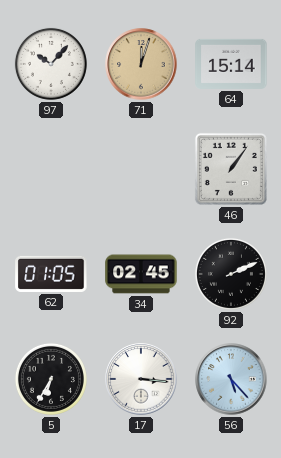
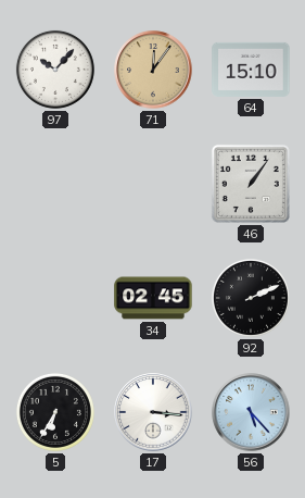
71: 12:03 -> 12:06
64: 15:14 -> 15:10
62: 01:05 -> none
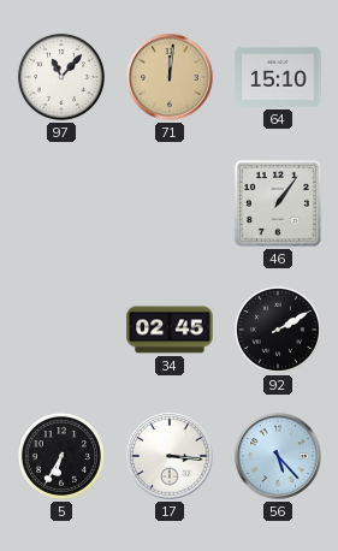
97: 10:07 -> 11:07
71: 12:06 -> 12:01
92: 2:11 -> 2:10
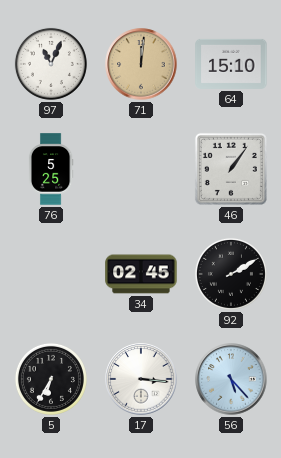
97: 11:07 -> 11:04
76: none -> 5:25
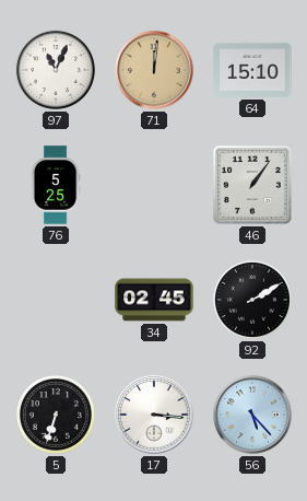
5: 6:35 -> 6:33
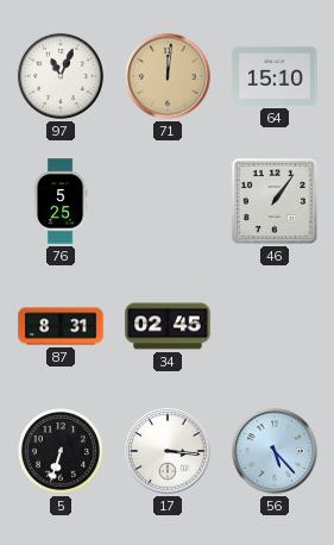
87: none -> 8:31
92: 2:10 -> none
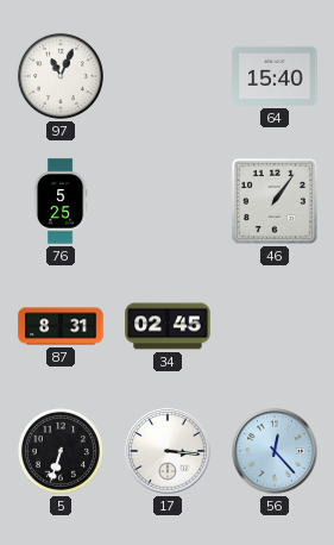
71: 12:01 -> none
64: 15:10 -> 15:40
56: 5:23 -> 12:23
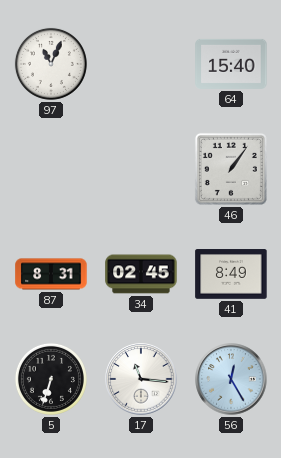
76: 5:25 -> none
41: none -> 8:49
17: 3:16 -> 11:16
56: 12:23 -> 12:25
